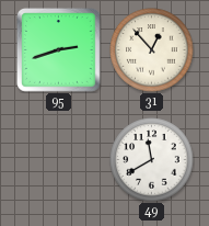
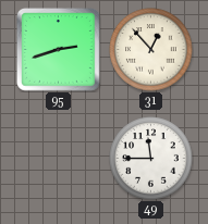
49: 11:40 -> 11:45
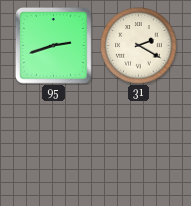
31: 12:53 -> 2:20
49: 11:45 -> none
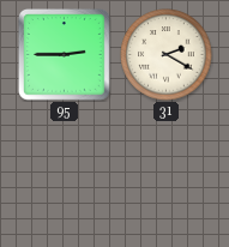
95: 2:42 -> 2:45
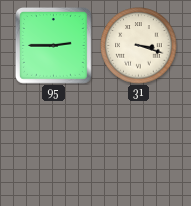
31: 2:20 -> 3:18
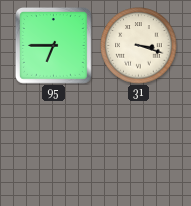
95: 2:45 -> 6:45
